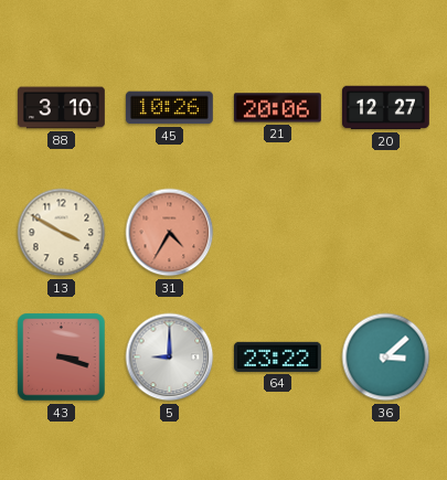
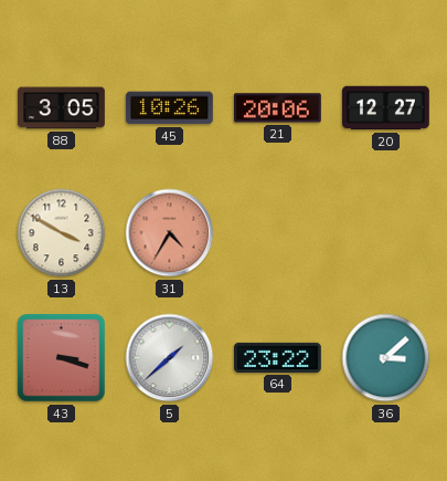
88: 3:10 -> 3:05
5: 9:00 -> 1:38
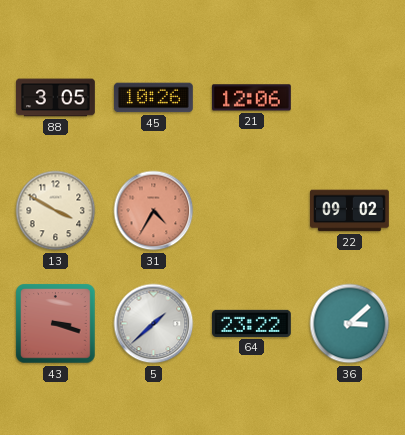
21: 20:06 -> 12:06
20: 12:27 -> none
22: none -> 09:02
